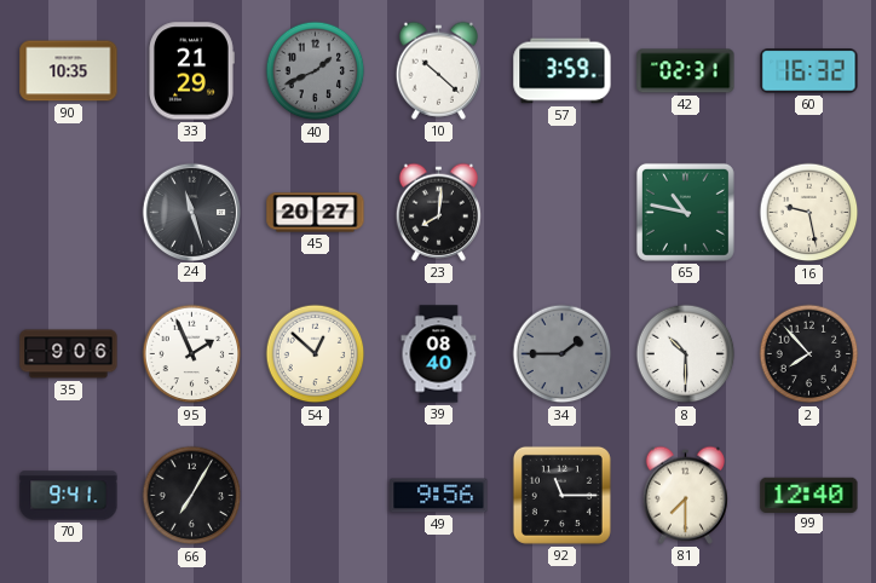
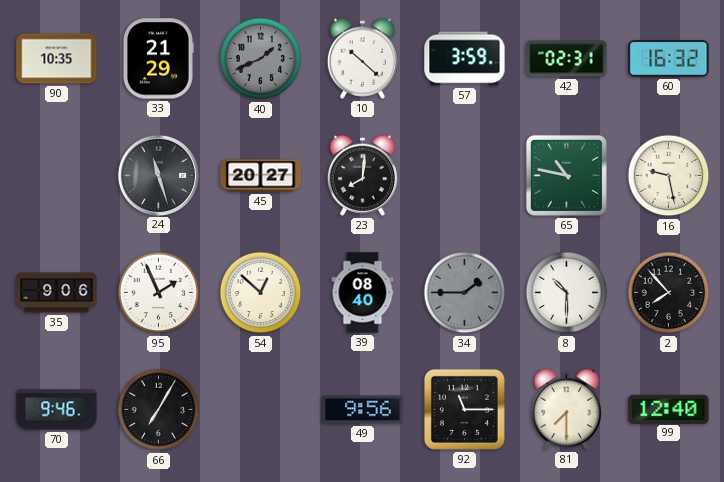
70: 9:41 -> 9:46
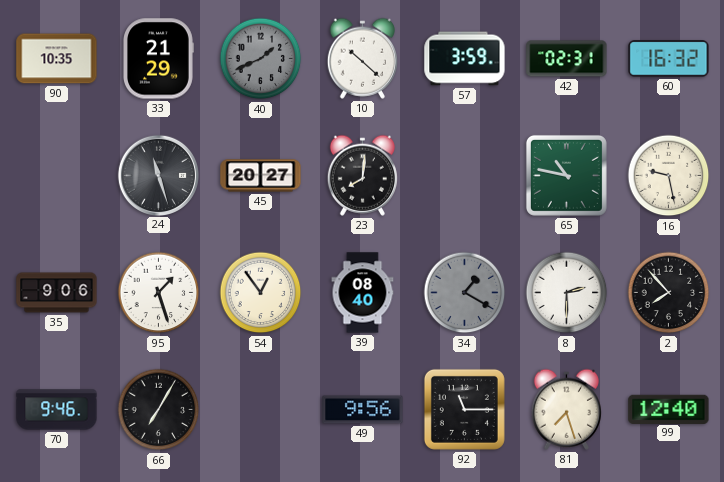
95: 1:56 -> 1:27
54: 12:52 -> 12:54
34: 1:45 -> 1:20
8: 10:30 -> 2:30
81: 7:30 -> 7:27
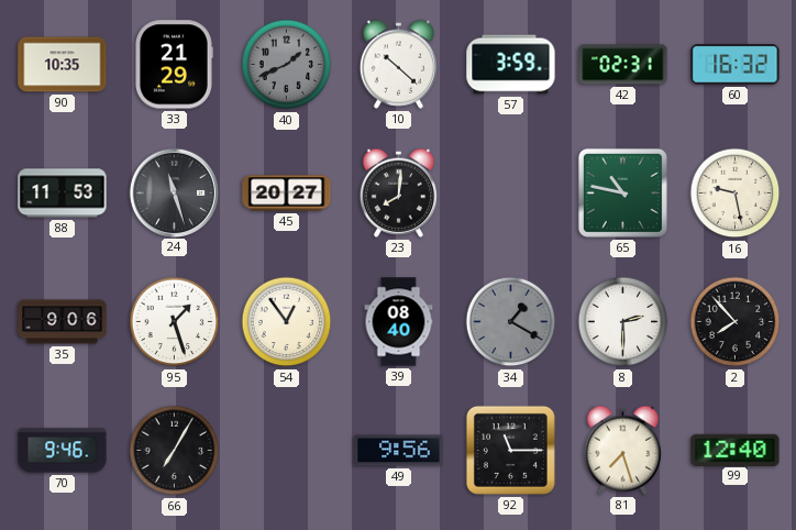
88: none -> 11:53
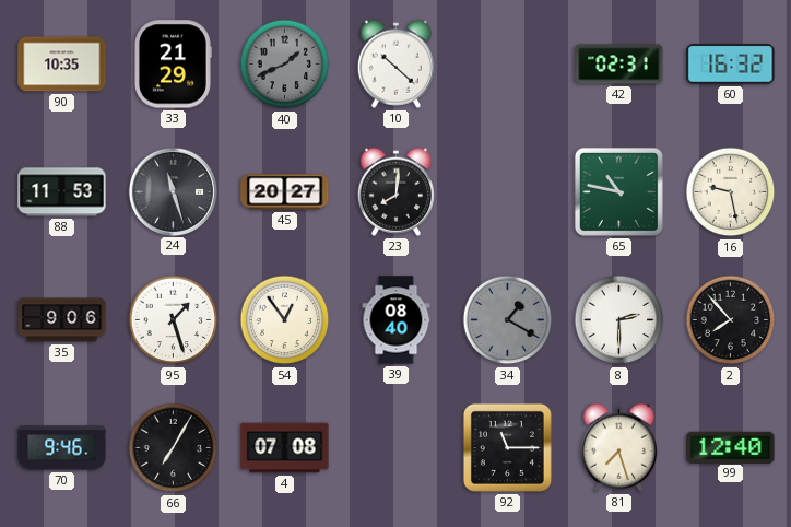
57: 3:59 -> none
4: none -> 07:08
49: 9:56 -> none
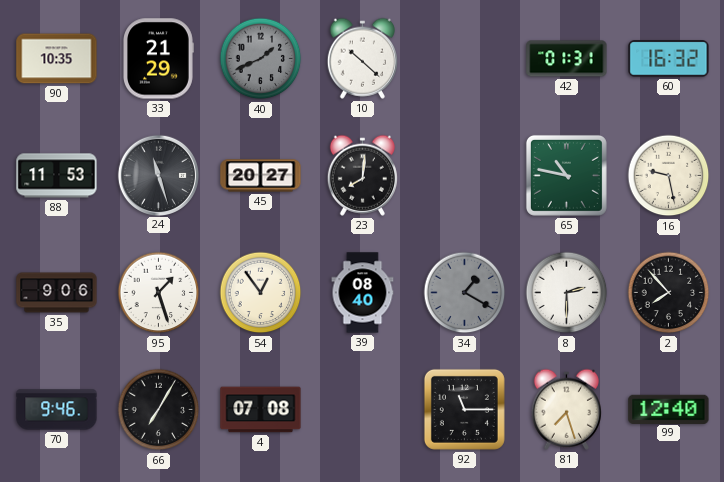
42: 02:31 -> 01:31
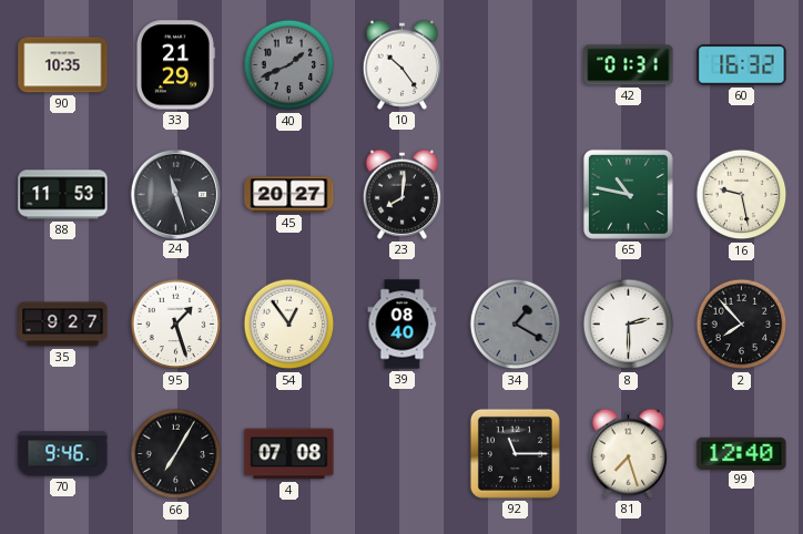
10: 10:22 -> 10:24
35: 9:06 -> 9:27
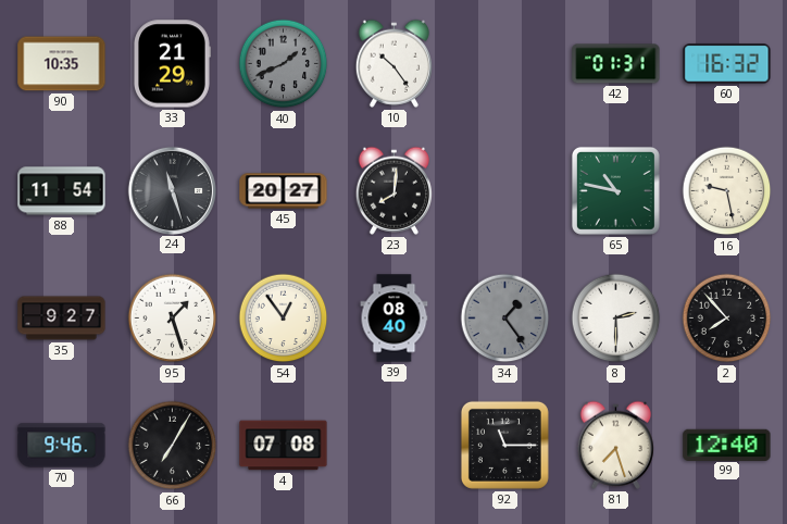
88: 11:53 -> 11:54
34: 1:20 -> 1:24
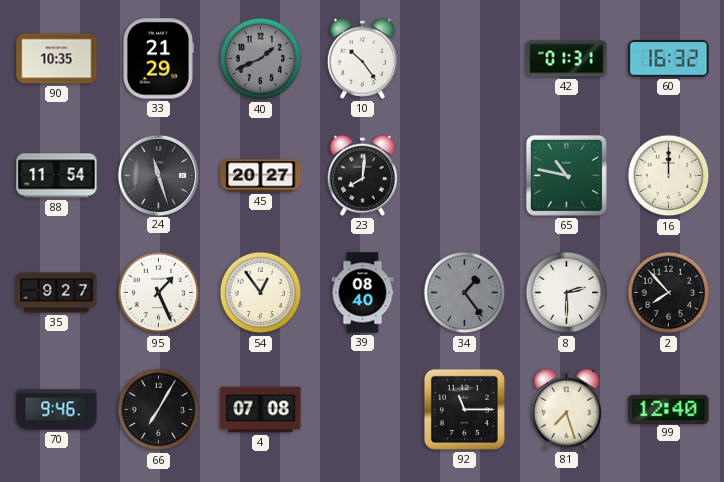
16: 9:28 -> 12:00
95: 1:27 -> 1:26
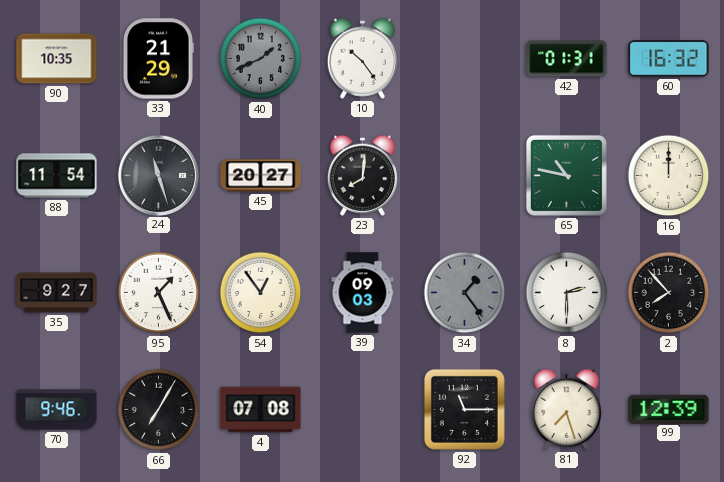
39: 08:40 -> 09:03
99: 12:40 -> 12:39
